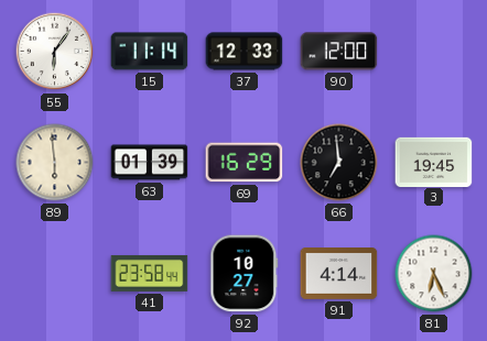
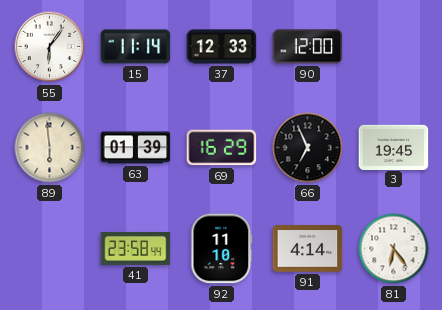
66: 6:59 -> 6:56
92: 10:27 -> 11:10
81: 6:26 -> 6:24
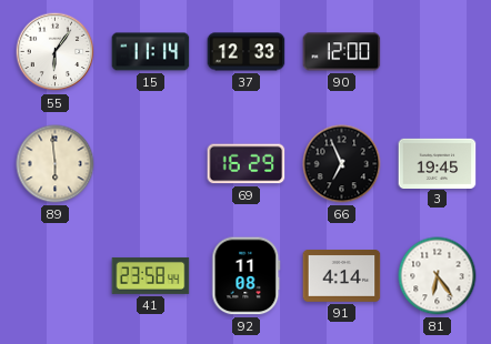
63: 01:39 -> none
92: 11:10 -> 11:08
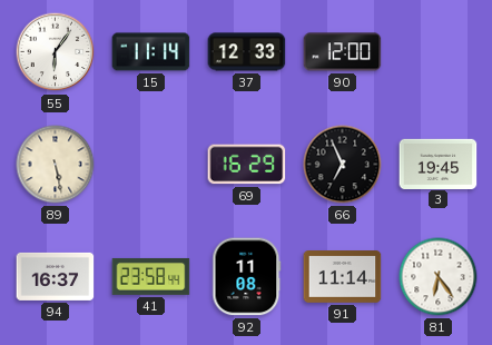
89: 5:59 -> 5:28
94: none -> 16:37
91: 4:14 -> 11:14
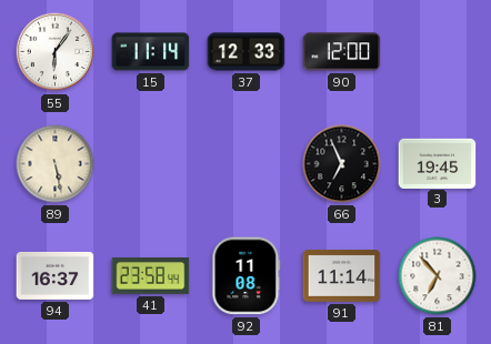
69: 16:29 -> none
81: 6:24 -> 6:53
